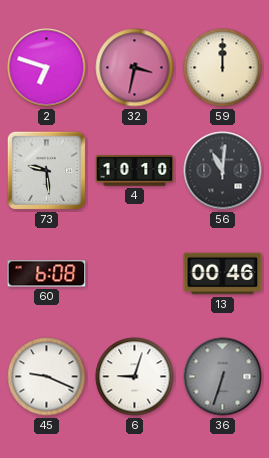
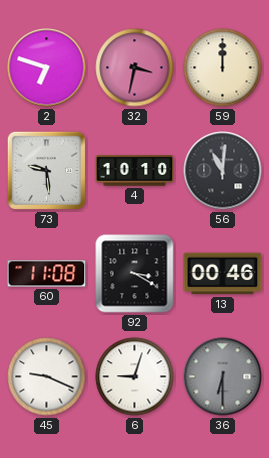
60: 6:08 -> 11:08
92: none -> 3:20
36: 6:33 -> 6:30
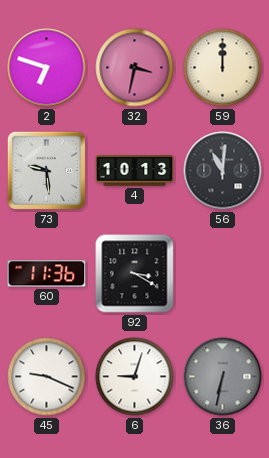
4: 10:10 -> 10:13
60: 11:08 -> 11:36
13: 00:46 -> none
36: 6:30 -> 6:32
